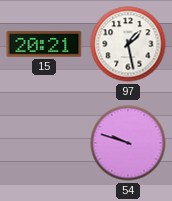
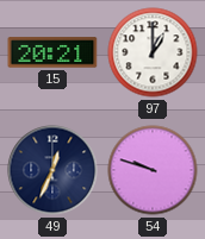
97: 1:28 -> 1:00
49: none -> 12:34
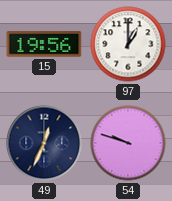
15: 20:21 -> 19:56
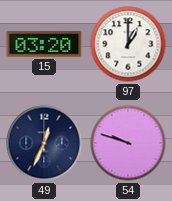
15: 19:56 -> 03:20
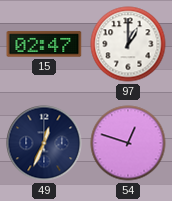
15: 03:20 -> 02:47
54: 9:48 -> 12:48
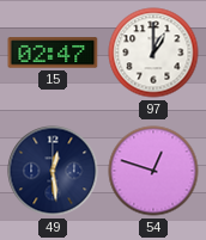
49: 12:34 -> 12:29
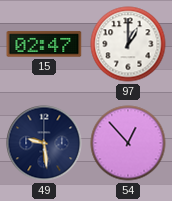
49: 12:29 -> 9:29
54: 12:48 -> 12:53
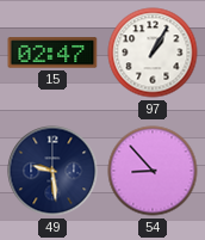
97: 1:00 -> 1:05
54: 12:53 -> 8:53
